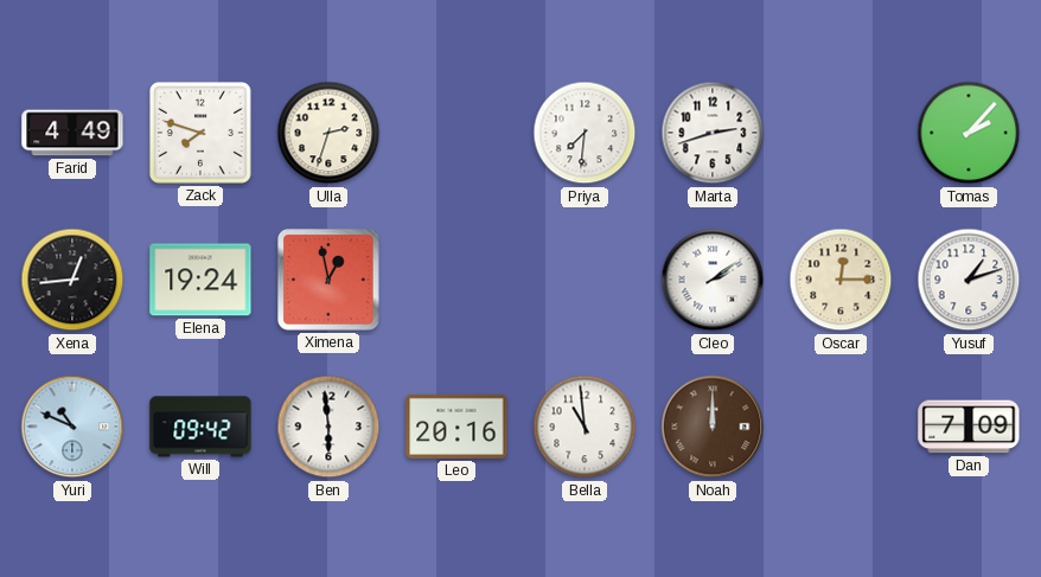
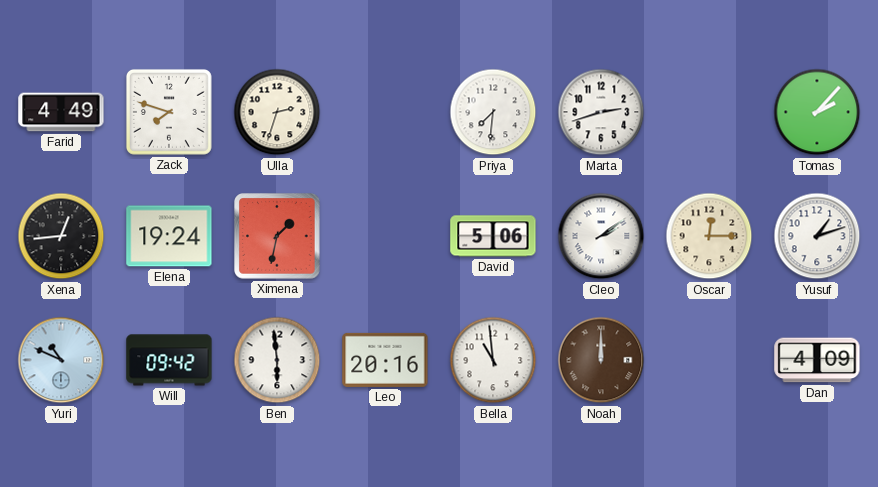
Ximena: 12:58 -> 1:32
David: none -> 5:06
Dan: 7:09 -> 4:09
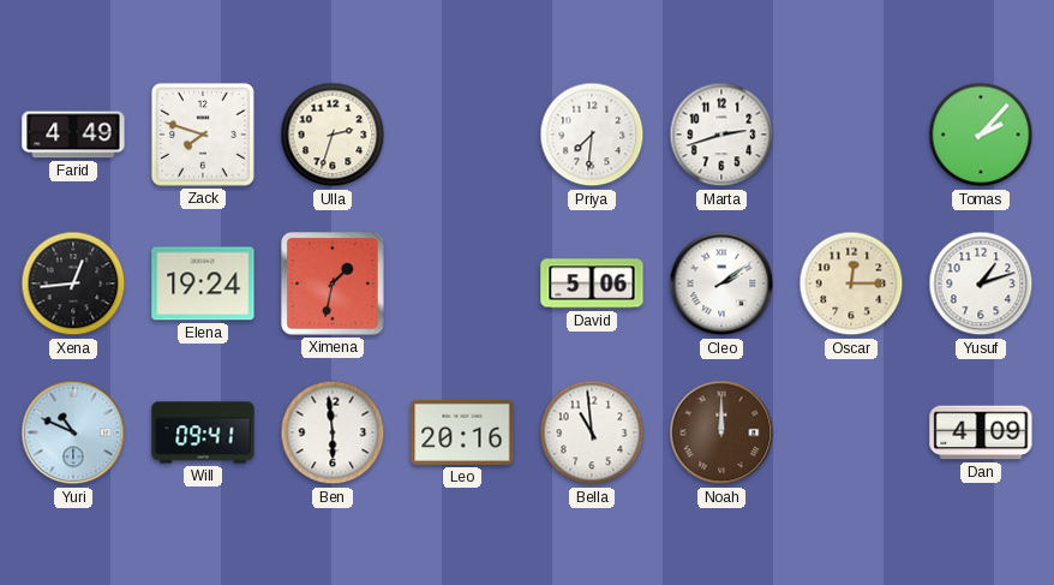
Will: 09:42 -> 09:41
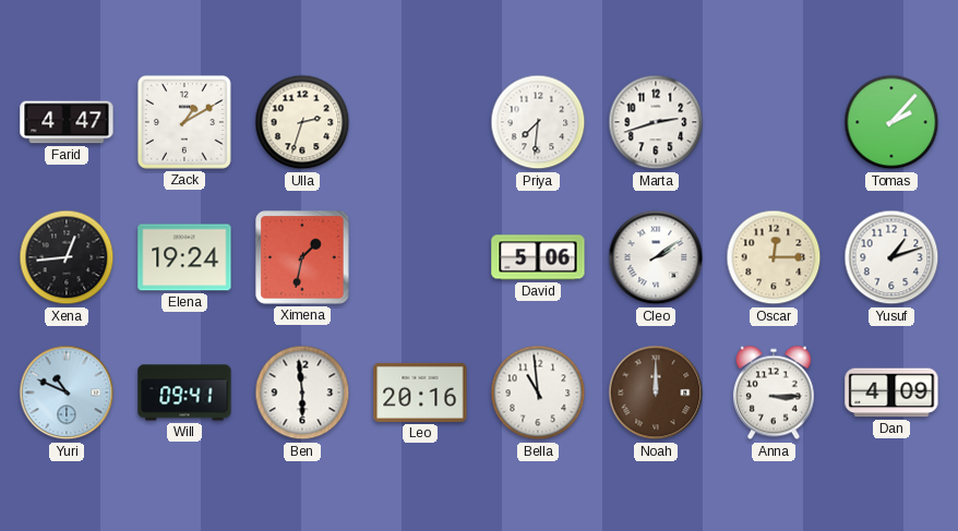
Farid: 4:49 -> 4:47
Zack: 7:48 -> 1:10
Anna: none -> 3:15
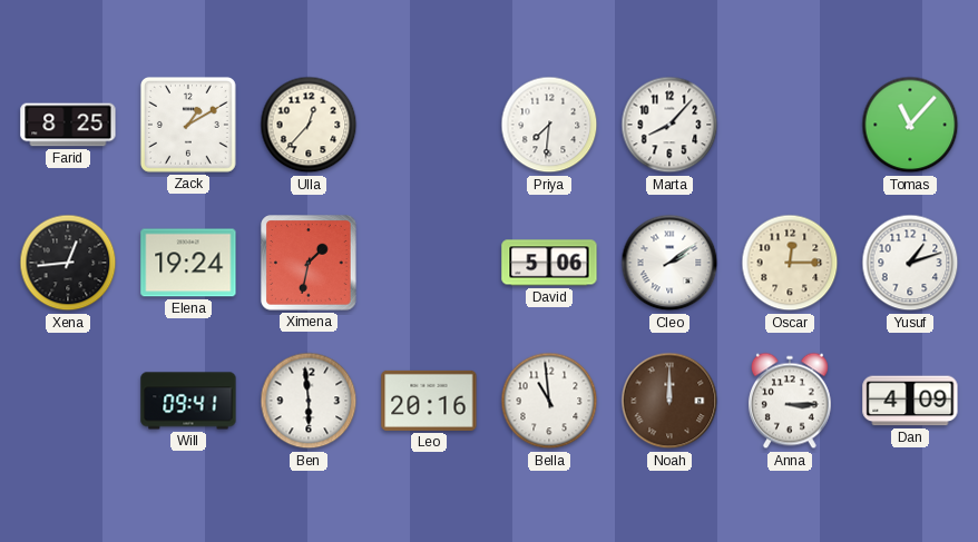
Farid: 4:47 -> 8:25
Ulla: 2:33 -> 12:37
Marta: 2:42 -> 8:07
Tomas: 2:07 -> 11:07
Yuri: 10:49 -> none
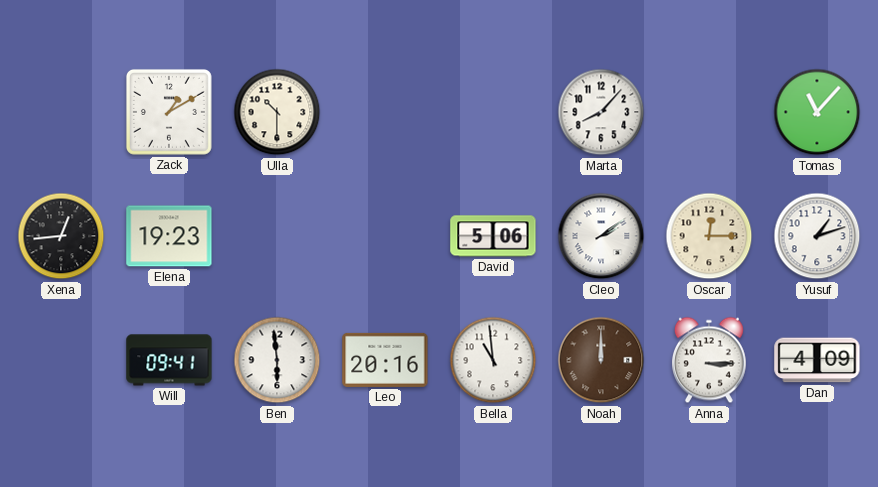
Farid: 8:25 -> none
Ulla: 12:37 -> 10:30
Priya: 7:31 -> none
Elena: 19:24 -> 19:23
Ximena: 1:32 -> none
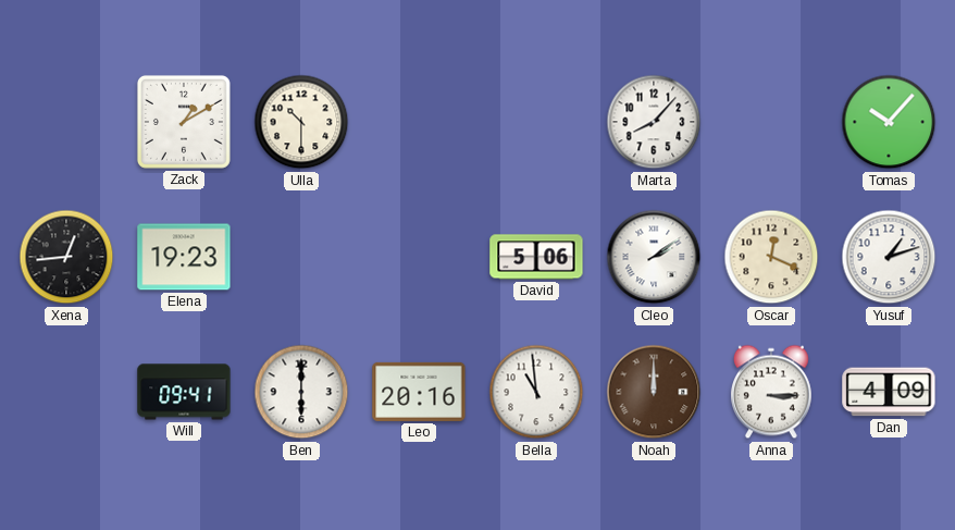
Tomas: 11:07 -> 10:07
Oscar: 12:15 -> 12:19
Ben: 5:59 -> 6:00
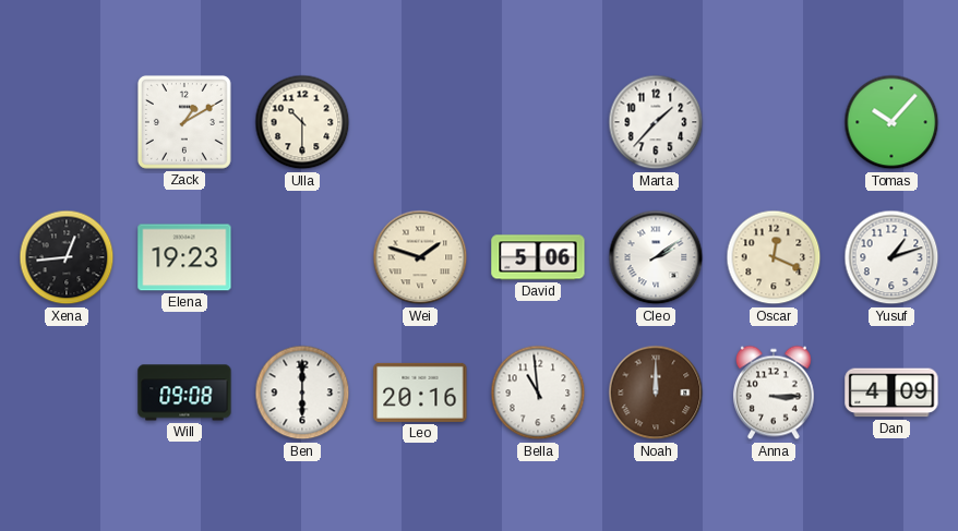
Marta: 8:07 -> 1:37
Wei: none -> 1:48
Will: 09:41 -> 09:08
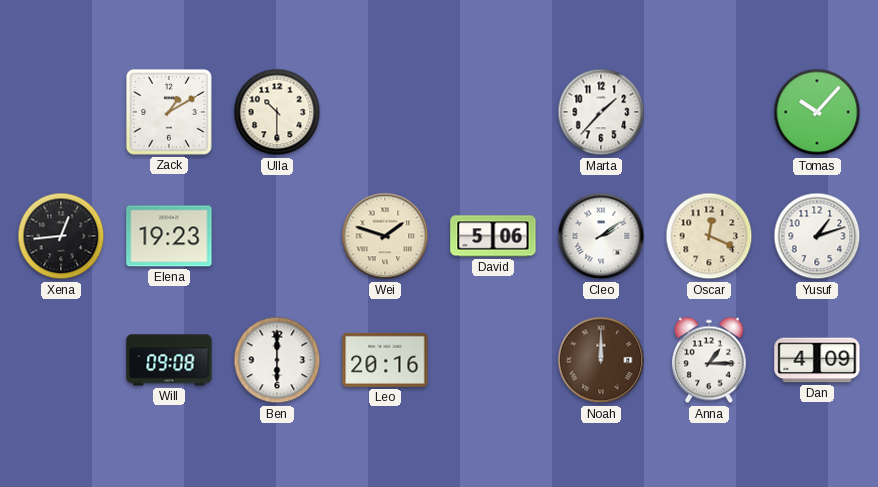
Bella: 10:59 -> none
Anna: 3:15 -> 1:15
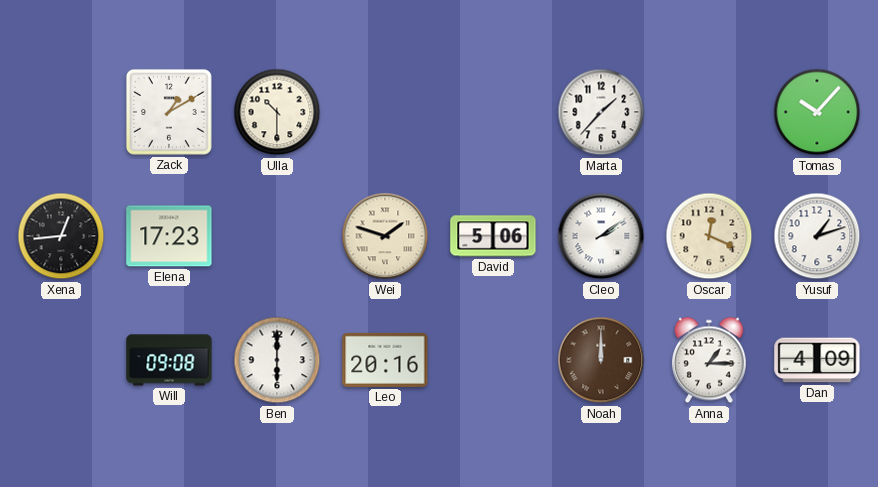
Elena: 19:23 -> 17:23
